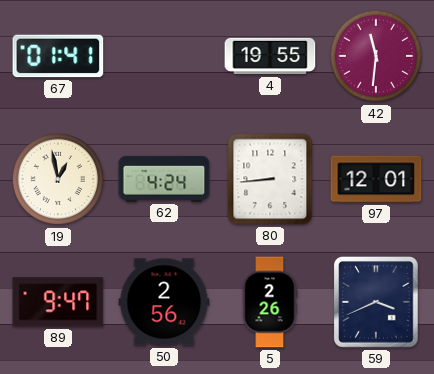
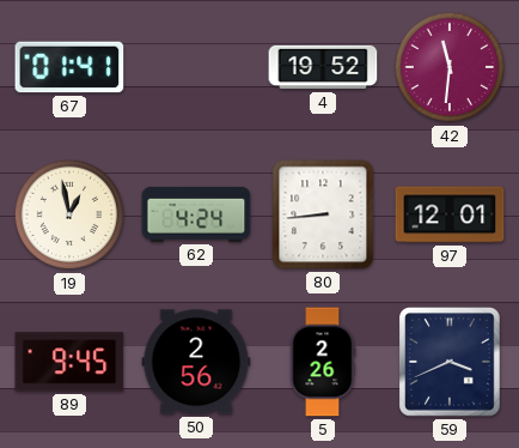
4: 19:55 -> 19:52
89: 9:47 -> 9:45
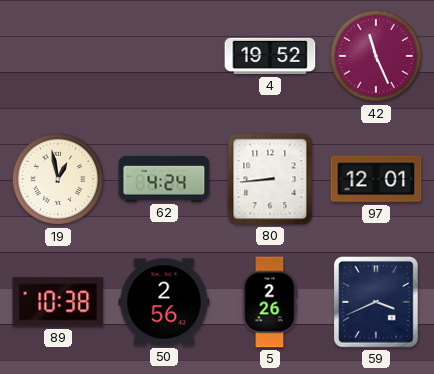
67: 01:41 -> none
42: 11:31 -> 11:26
89: 9:45 -> 10:38
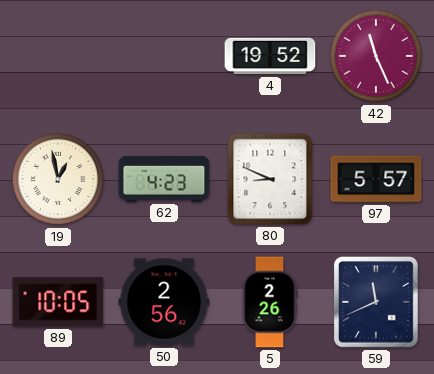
62: 4:24 -> 4:23
80: 8:44 -> 8:49
97: 12:01 -> 5:57
89: 10:38 -> 10:05
59: 3:41 -> 11:41
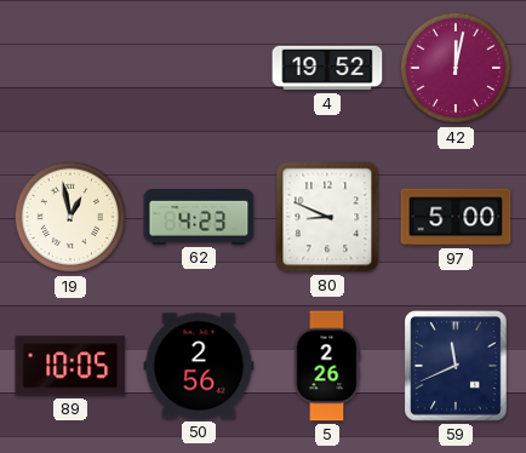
42: 11:26 -> 12:02
97: 5:57 -> 5:00
